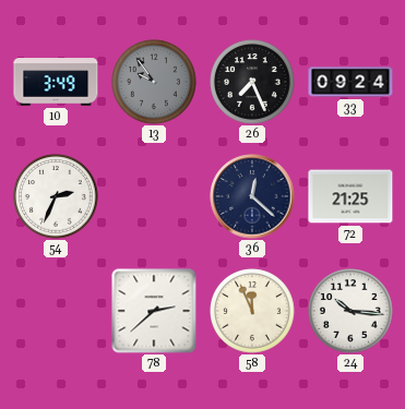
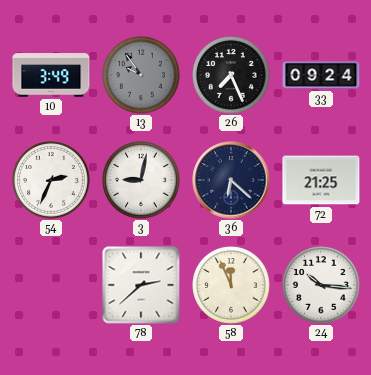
3: none -> 9:02
36: 12:22 -> 6:22
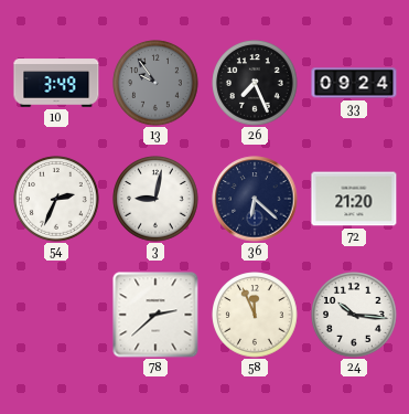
72: 21:25 -> 21:20
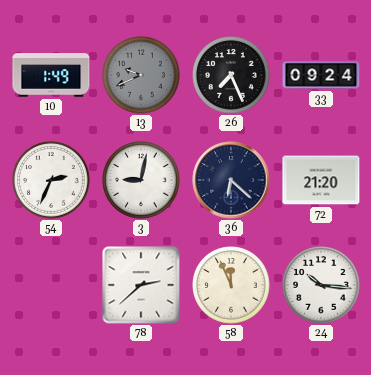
10: 3:49 -> 1:49
13: 9:54 -> 9:41
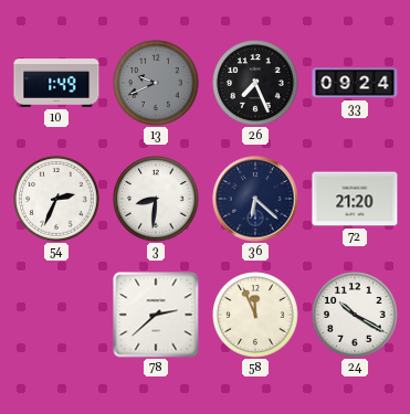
3: 9:02 -> 8:31
24: 10:16 -> 10:20
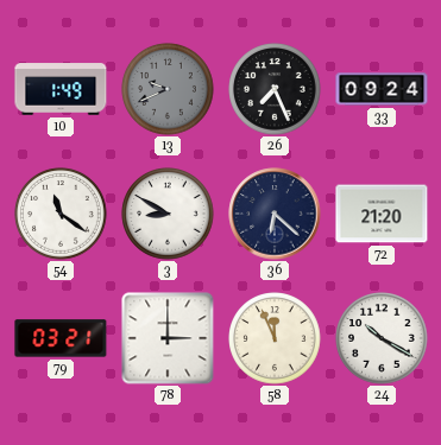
54: 2:34 -> 11:21
3: 8:31 -> 8:50
79: none -> 03:21
78: 2:38 -> 3:00
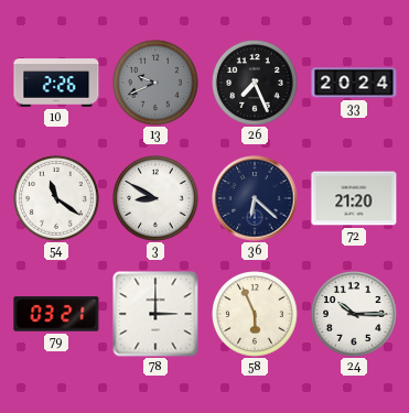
10: 1:49 -> 2:26
33: 09:24 -> 20:24
58: 11:56 -> 5:56
24: 10:20 -> 10:15
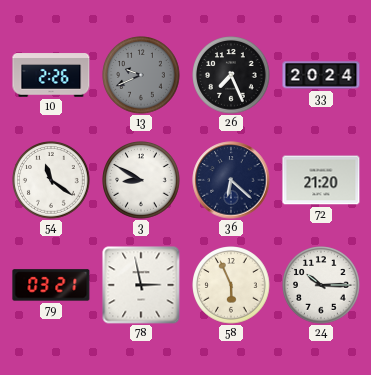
78: 3:00 -> 2:58
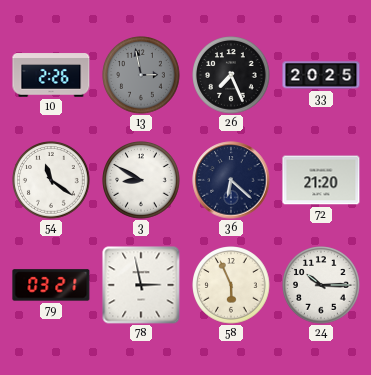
13: 9:41 -> 2:58
33: 20:24 -> 20:25
